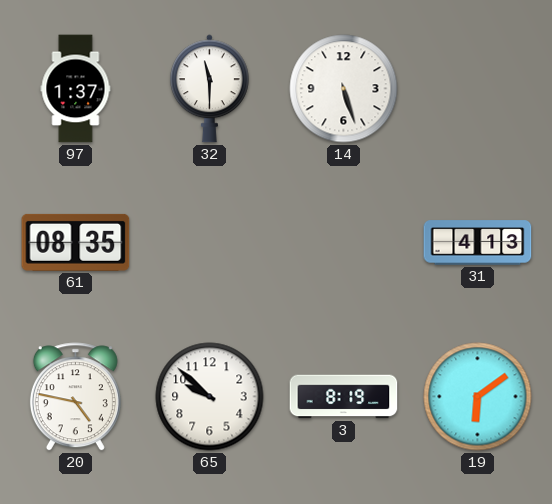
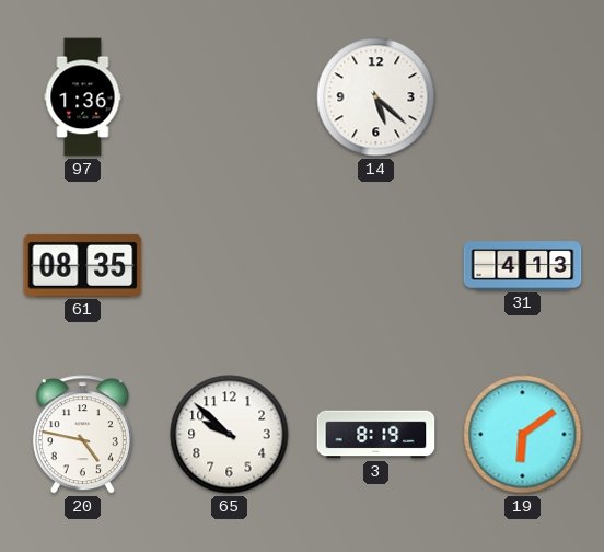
97: 1:37 -> 1:36
32: 11:30 -> none
14: 5:27 -> 5:22
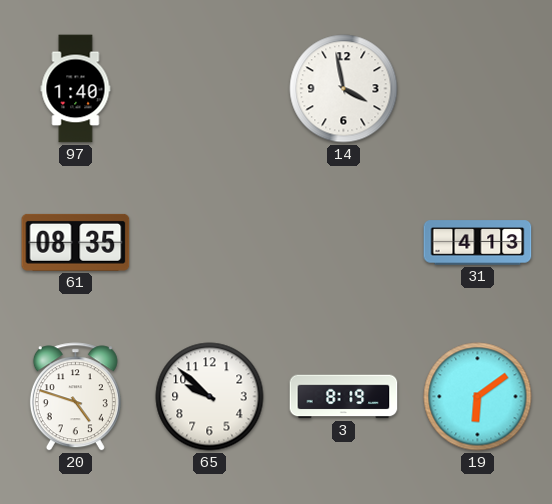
97: 1:36 -> 1:40
14: 5:22 -> 3:58
20: 4:47 -> 4:48
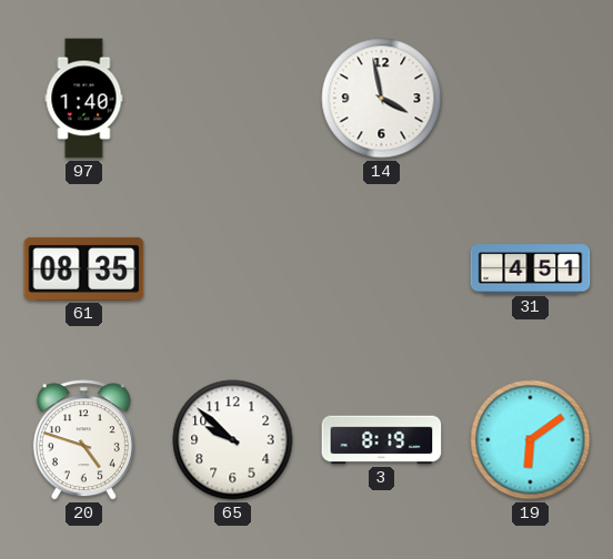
31: 4:13 -> 4:51
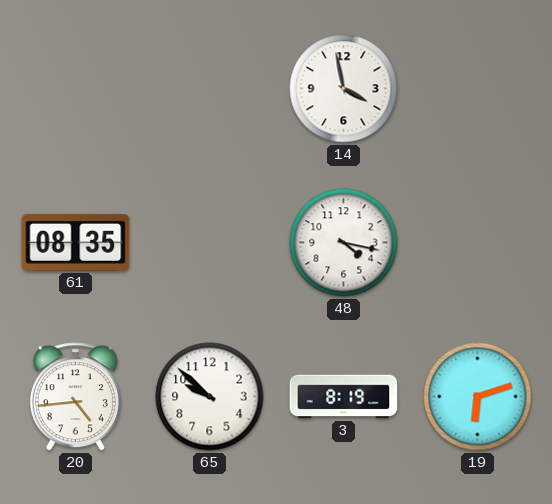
97: 1:40 -> none
48: none -> 4:17
31: 4:51 -> none
20: 4:48 -> 4:44
19: 6:09 -> 6:12
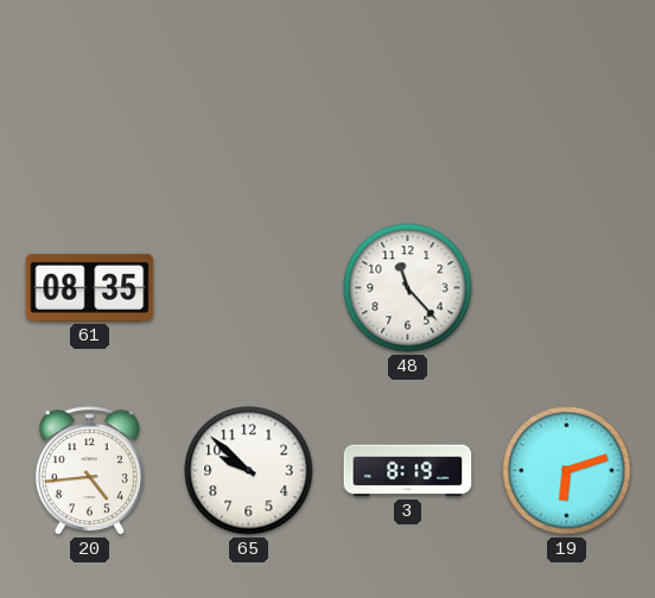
14: 3:58 -> none
48: 4:17 -> 11:23
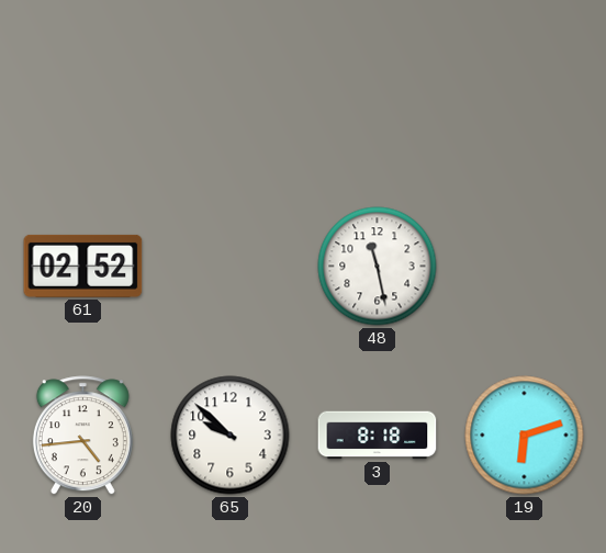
61: 08:35 -> 02:52
48: 11:23 -> 11:28
3: 8:19 -> 8:18
